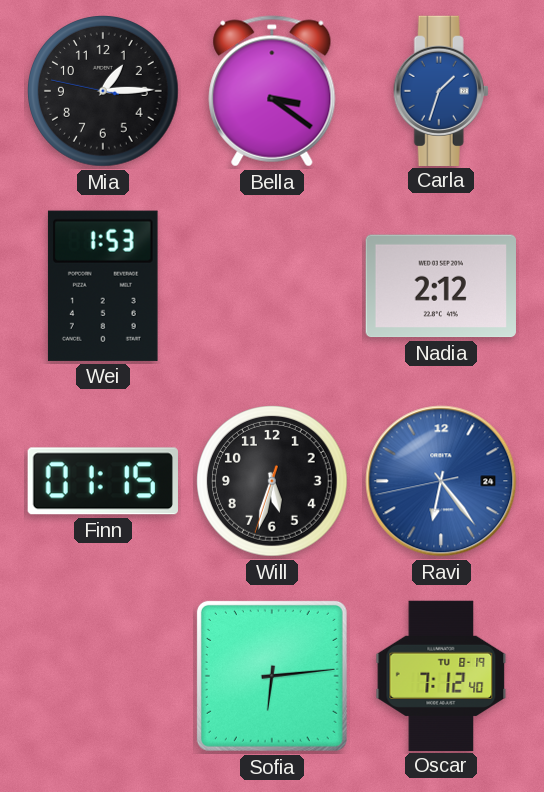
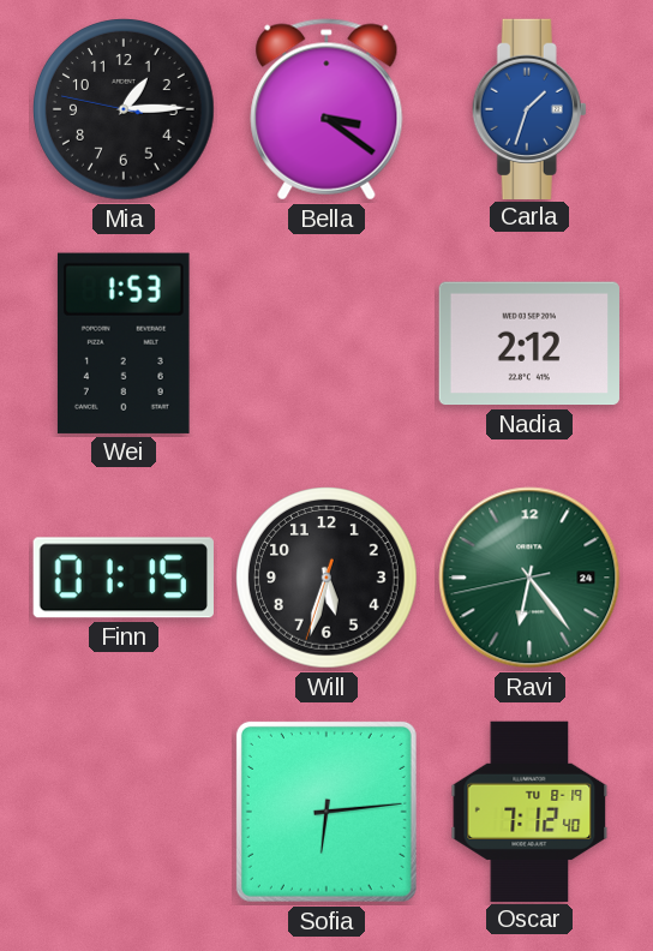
Ravi dial: blue -> green
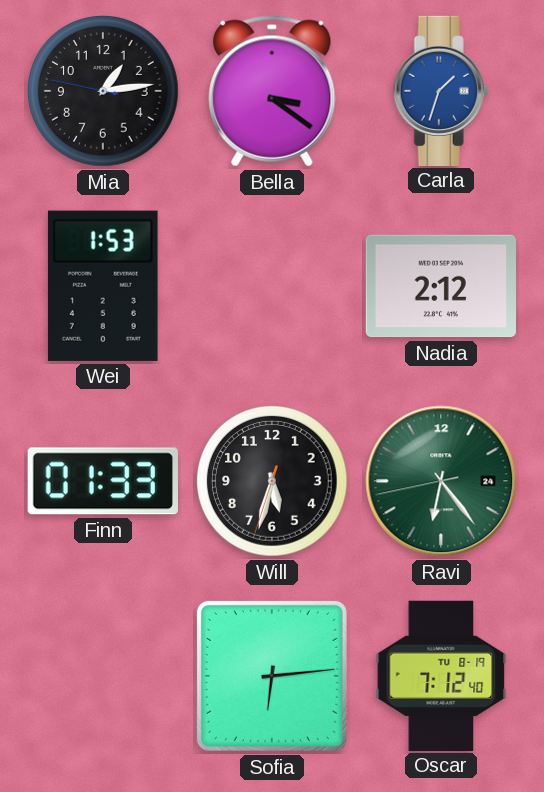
Mia: 1:14 -> 1:13
Finn: 01:15 -> 01:33
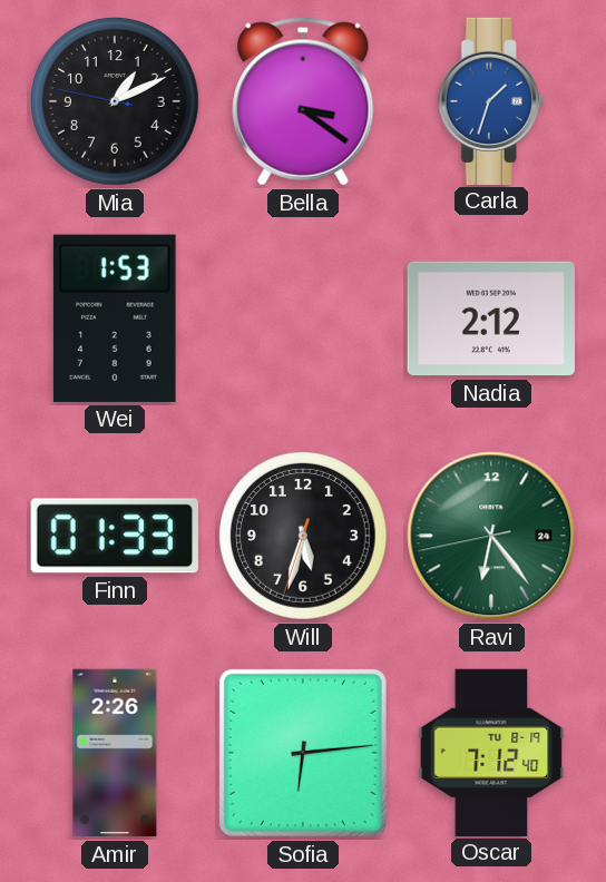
Mia: 1:13 -> 1:10
Amir: none -> 2:26
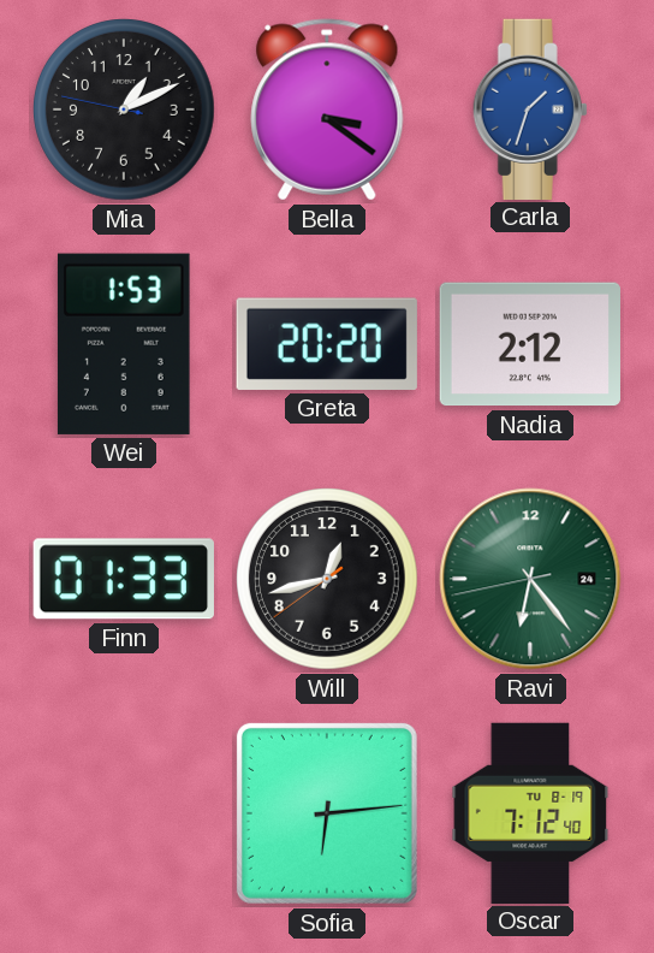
Greta: none -> 20:20
Will: 5:32 -> 12:42
Amir: 2:26 -> none
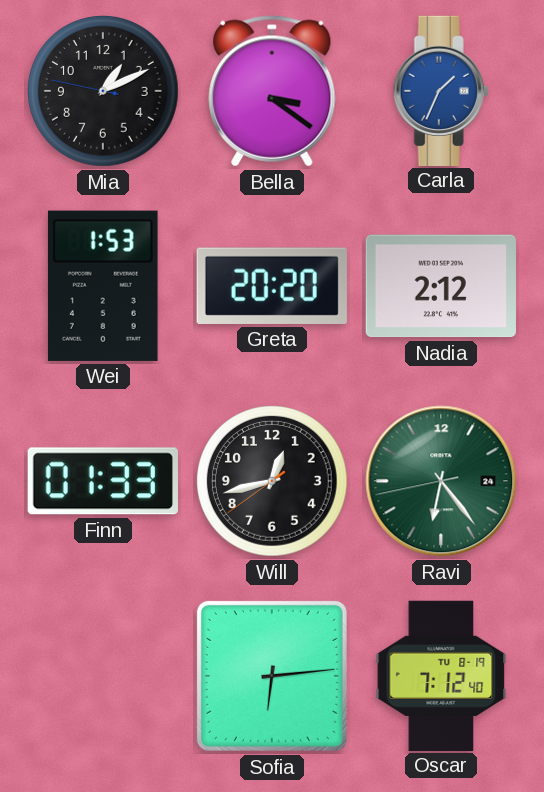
Carla: 1:33 -> 1:34
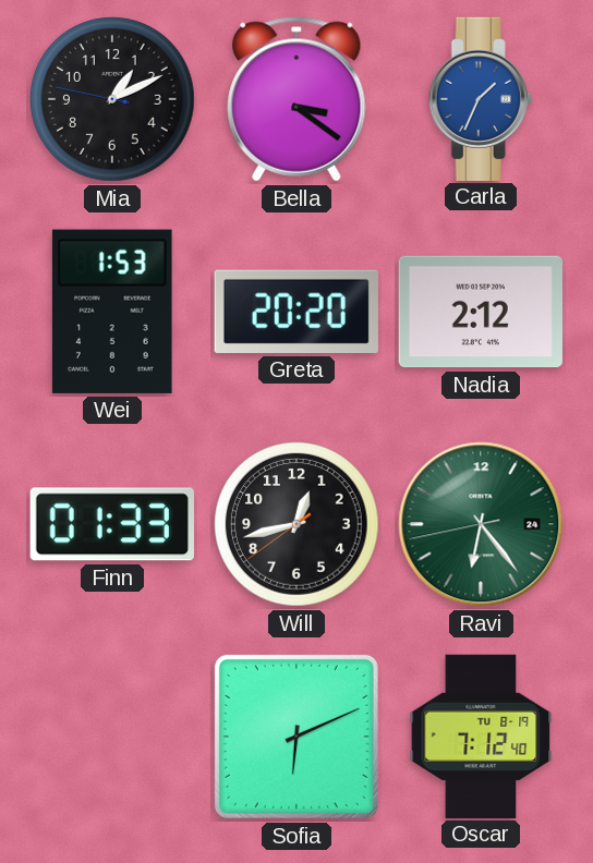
Sofia: 6:14 -> 6:11
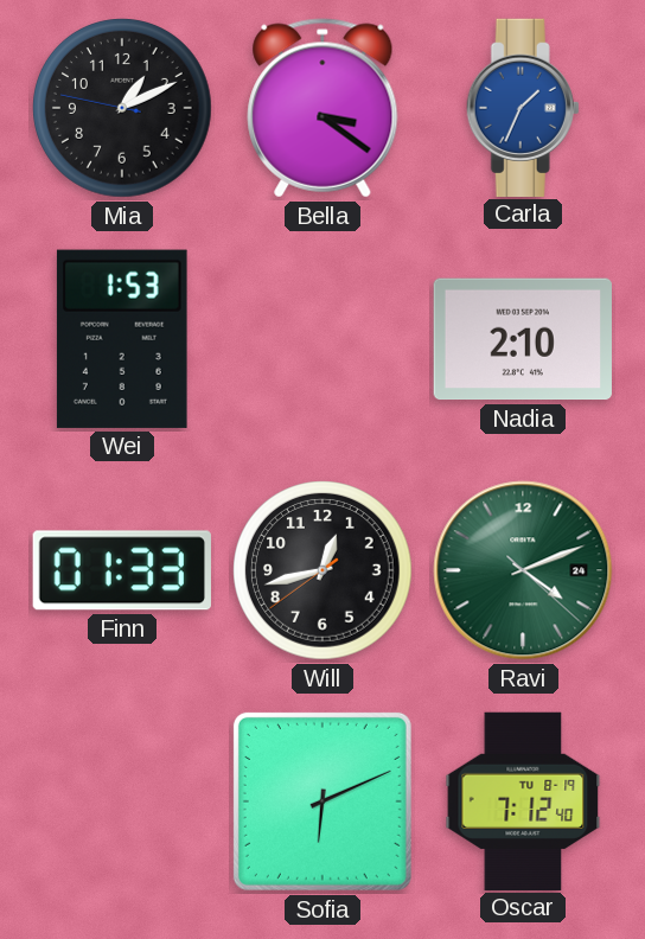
Greta: 20:20 -> none
Nadia: 2:12 -> 2:10
Ravi: 6:23 -> 4:11
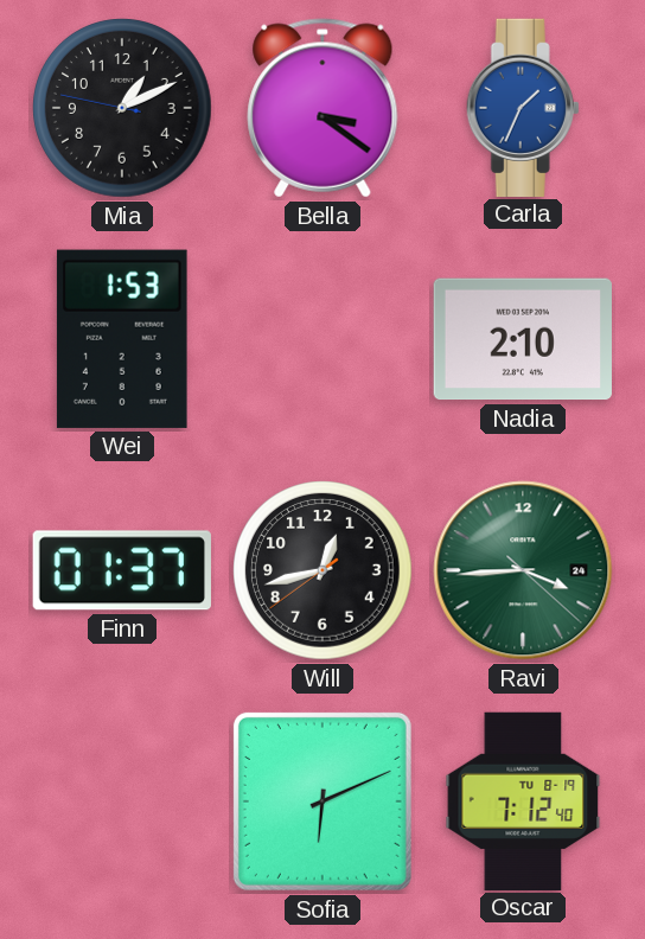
Finn: 01:33 -> 01:37
Ravi: 4:11 -> 3:44
